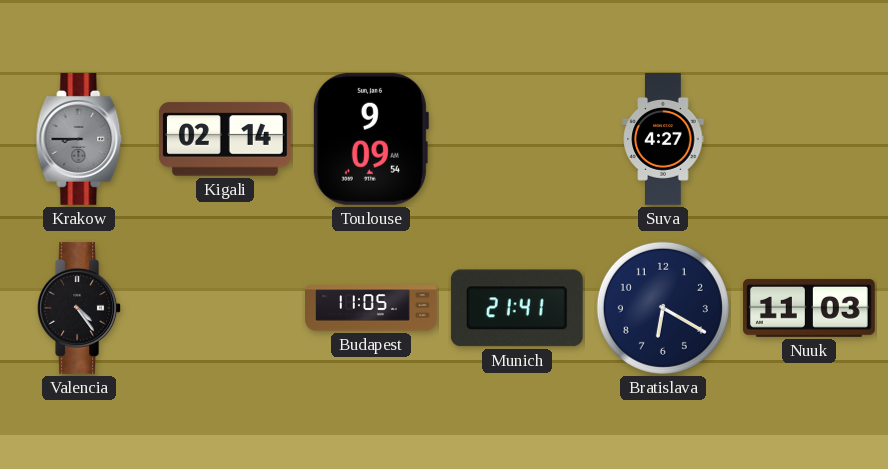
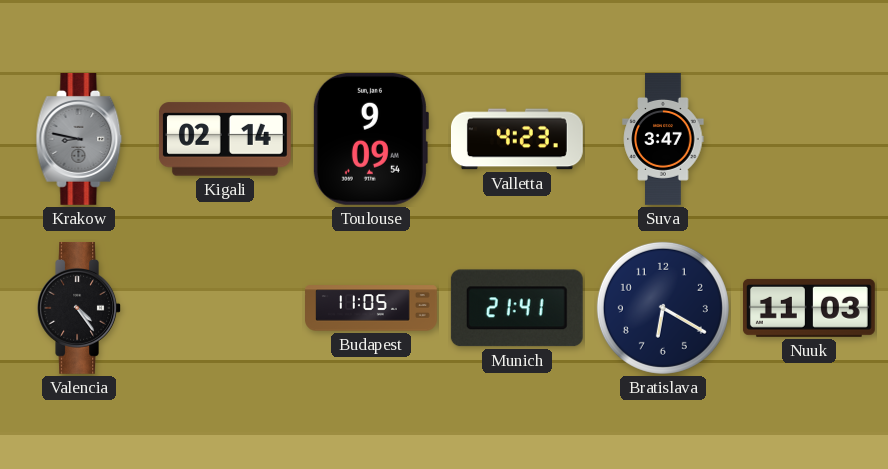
Krakow: 8:45 -> 8:47
Valletta: none -> 4:23
Suva: 4:27 -> 3:47
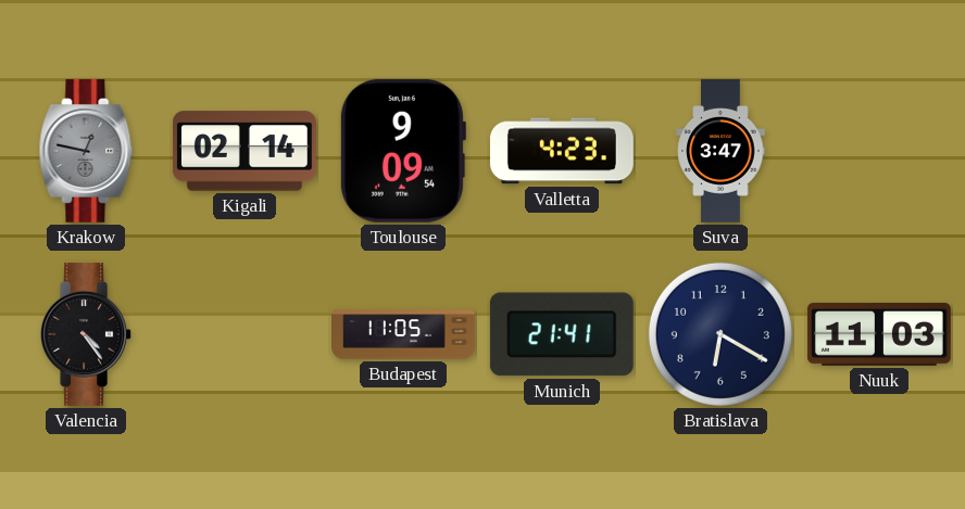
Krakow: 8:47 -> 12:47
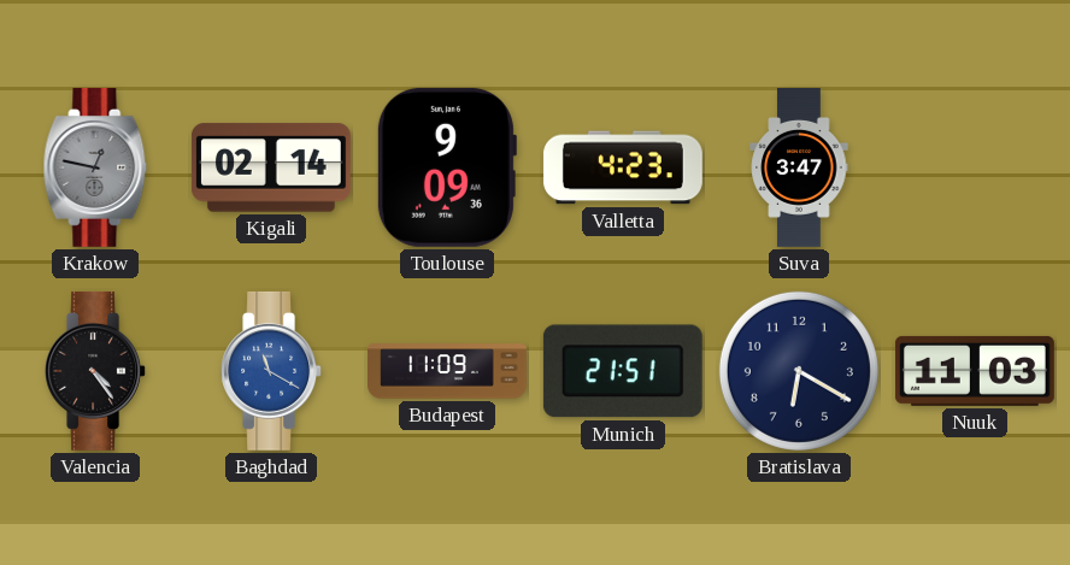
Toulouse: 9:09:54 -> 9:09:36
Baghdad: none -> 11:20
Budapest: 11:05 -> 11:09
Munich: 21:41 -> 21:51
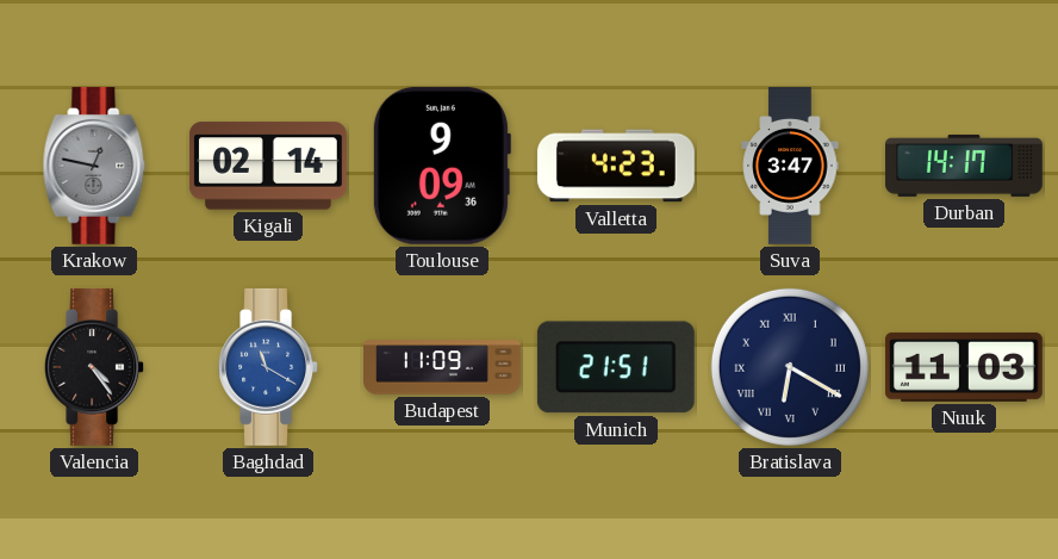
Durban: none -> 14:17
Bratislava numerals: Arabic -> Roman
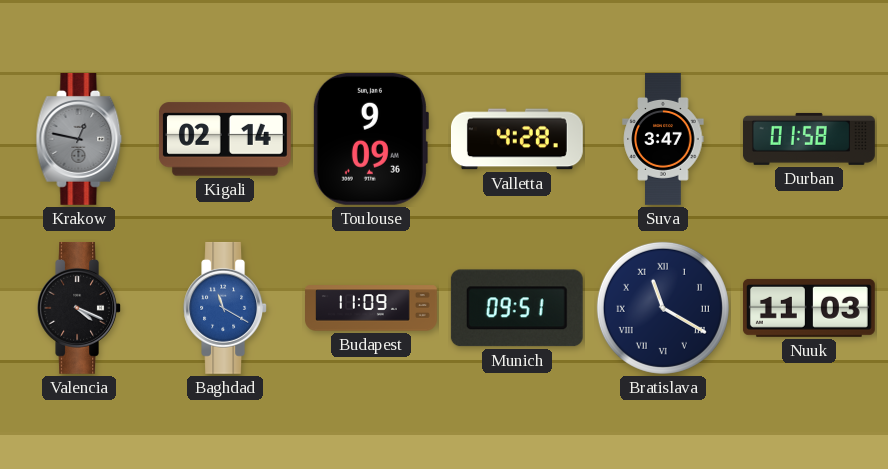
Valletta: 4:23 -> 4:28
Durban: 14:17 -> 01:58
Valencia: 4:24 -> 4:19
Munich: 21:51 -> 09:51
Bratislava: 6:20 -> 11:20
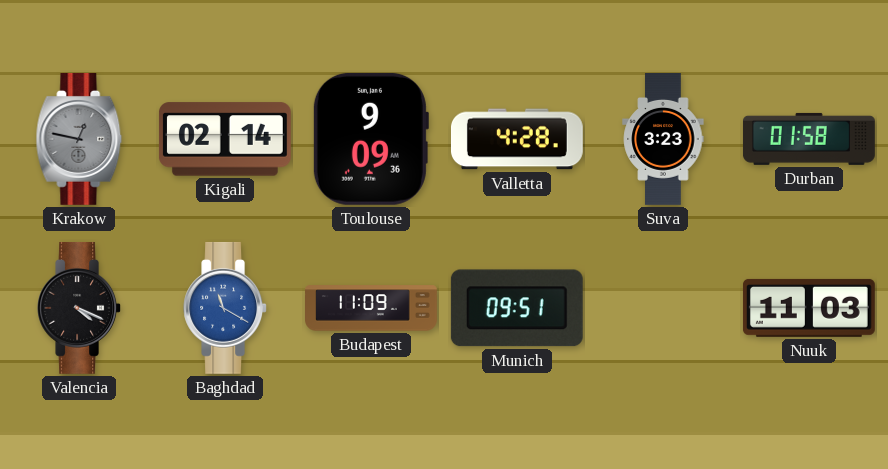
Suva: 3:47 -> 3:23
Bratislava: 11:20 -> none
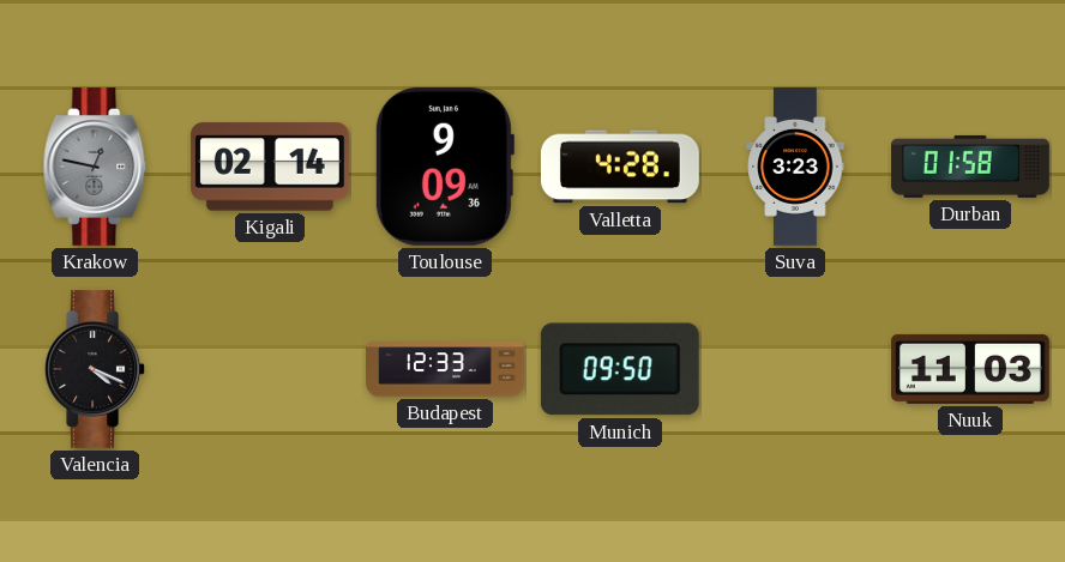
Baghdad: 11:20 -> none
Budapest: 11:09 -> 12:33
Munich: 09:51 -> 09:50
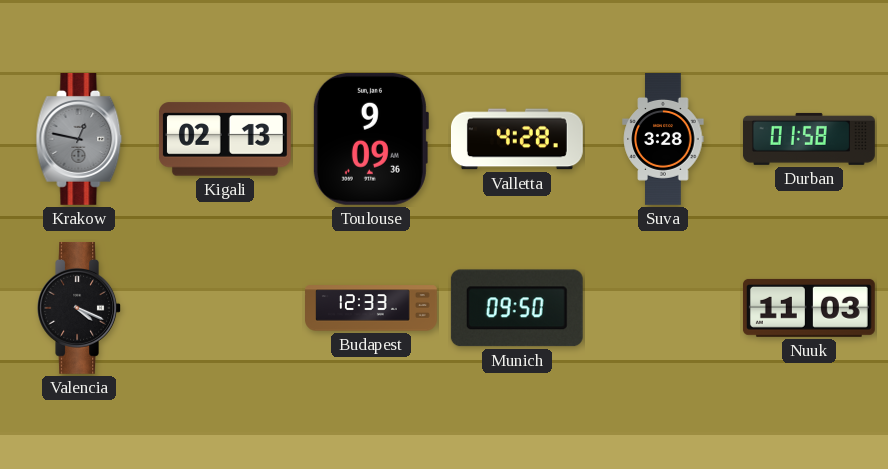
Kigali: 02:14 -> 02:13
Suva: 3:23 -> 3:28
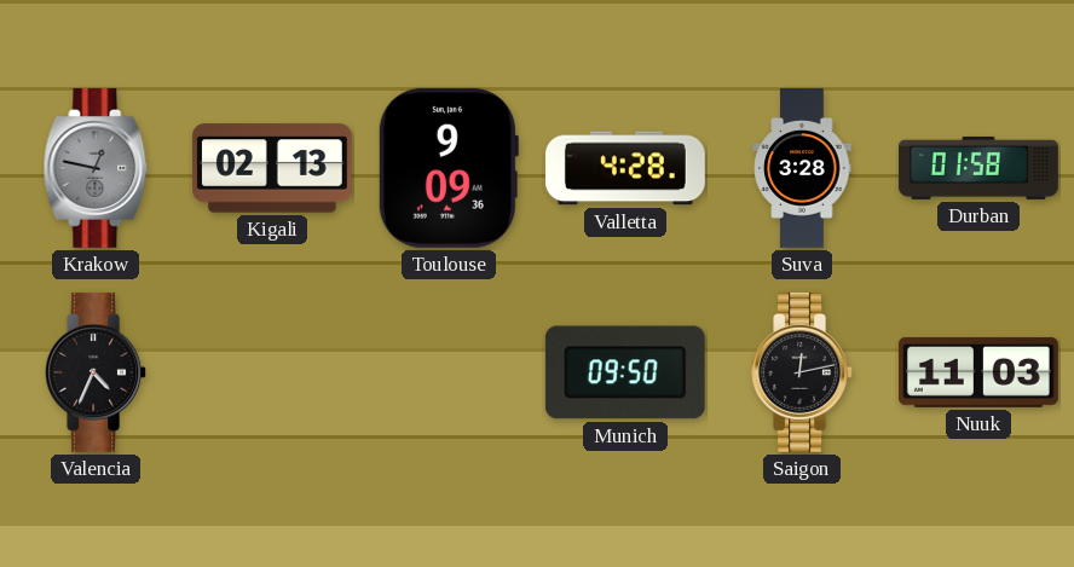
Valencia: 4:19 -> 4:34
Budapest: 12:33 -> none
Saigon: none -> 12:13
